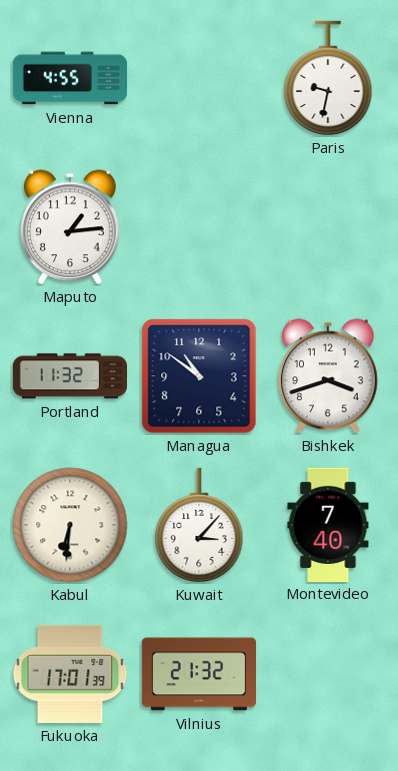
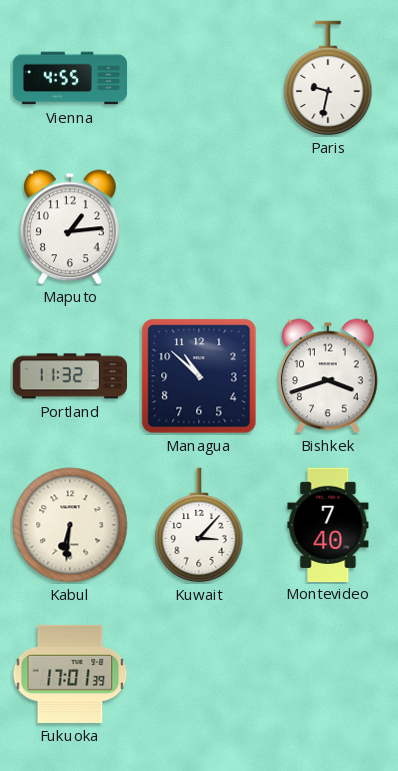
Managua: 10:51 -> 10:52
Vilnius: 21:32 -> none
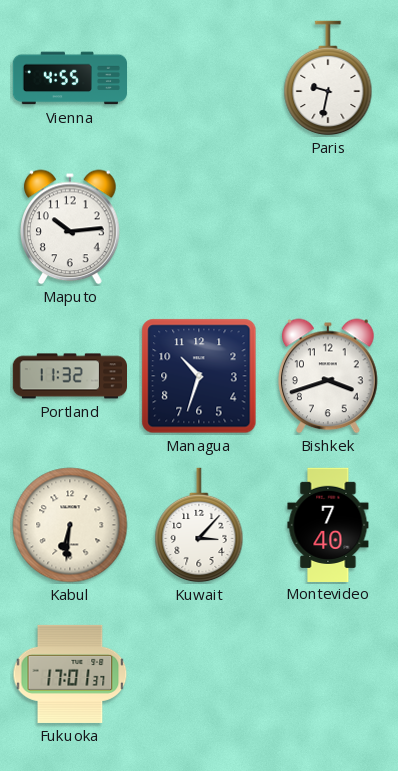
Maputo: 1:14 -> 10:14
Managua: 10:52 -> 10:33
Fukuoka: 17:01:39 -> 17:01:37
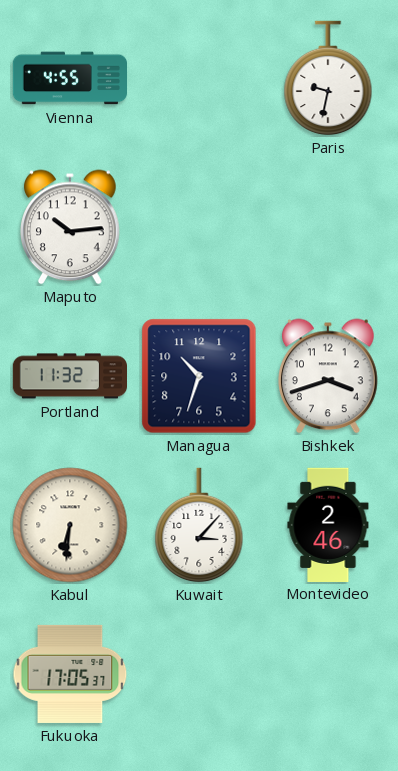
Montevideo: 7:40 -> 2:46
Fukuoka: 17:01 -> 17:05
